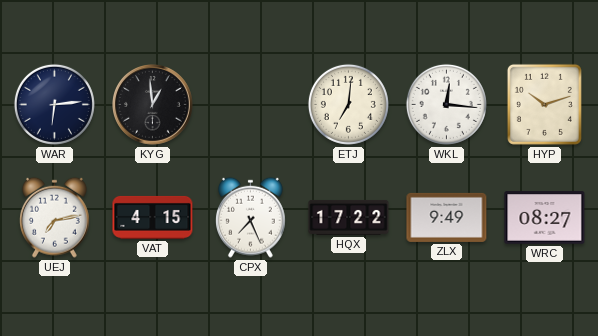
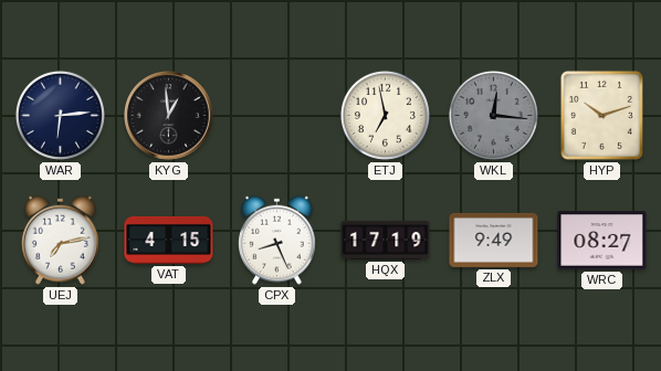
ETJ: 7:01 -> 6:58
WKL dial: white -> grey
CPX: 7:26 -> 8:26
HQX: 17:22 -> 17:19
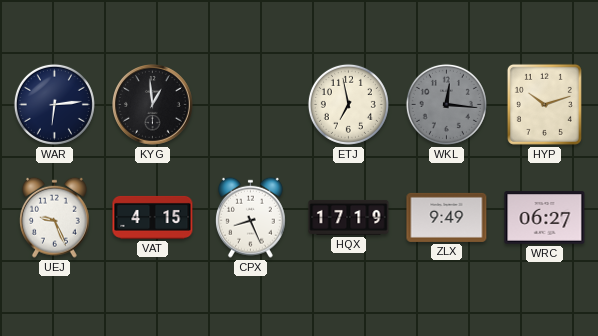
UEJ: 7:13 -> 9:26
WRC: 08:27 -> 06:27
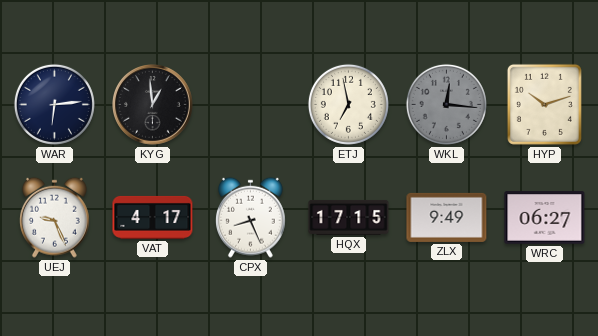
VAT: 4:15 -> 4:17
HQX: 17:19 -> 17:15
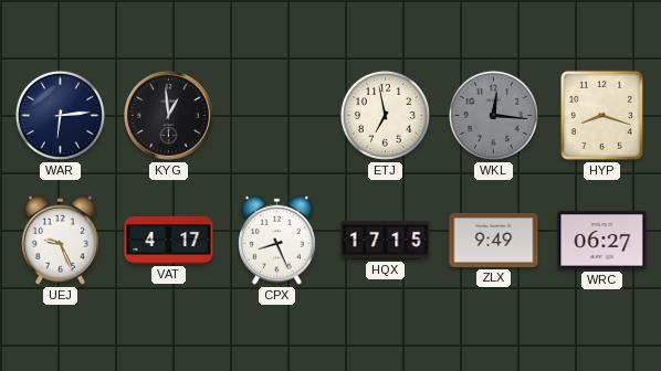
HYP: 10:12 -> 8:18
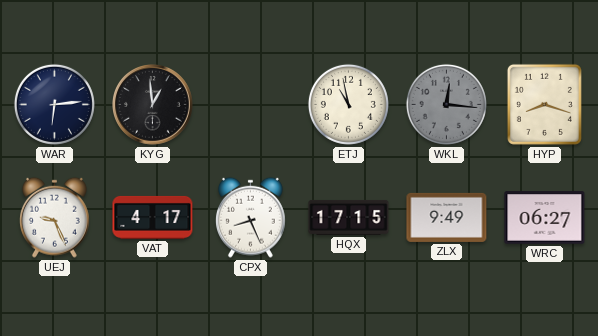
ETJ: 6:58 -> 10:58
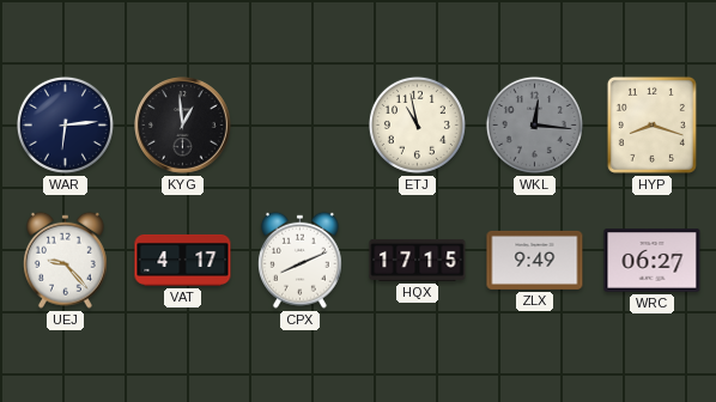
UEJ: 9:26 -> 9:23
CPX: 8:26 -> 8:11
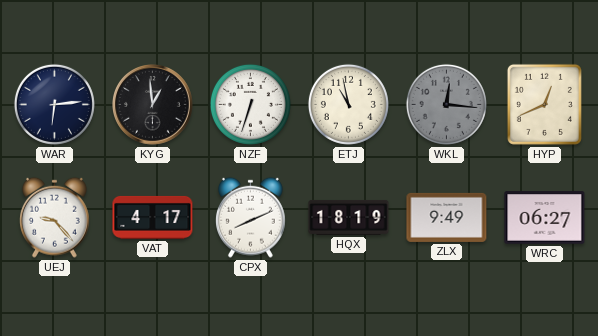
NZF: none -> 6:33
HYP: 8:18 -> 12:41
HQX: 17:15 -> 18:19
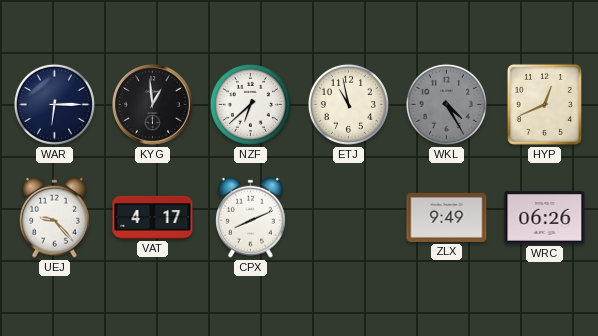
WAR: 6:14 -> 6:15
NZF: 6:33 -> 6:38
WKL: 12:16 -> 4:25
HQX: 18:19 -> none
WRC: 06:27 -> 06:26
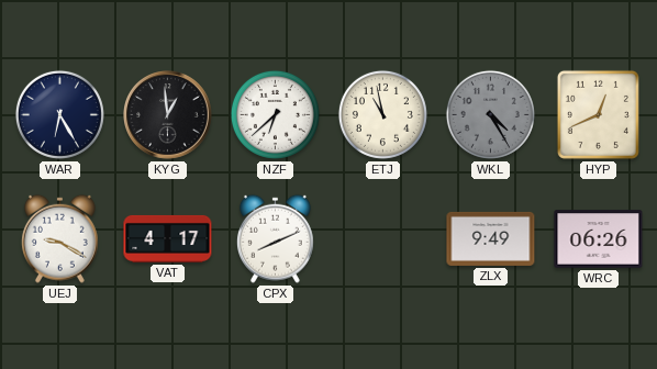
WAR: 6:15 -> 6:25
UEJ: 9:23 -> 9:20
